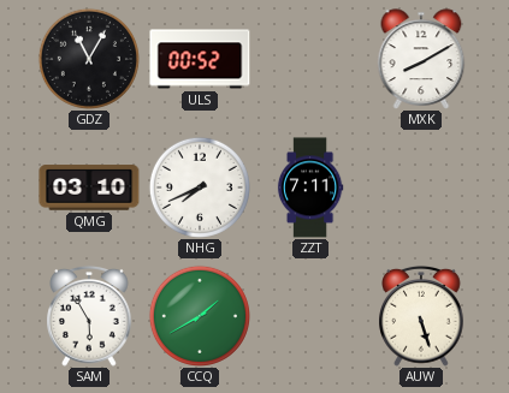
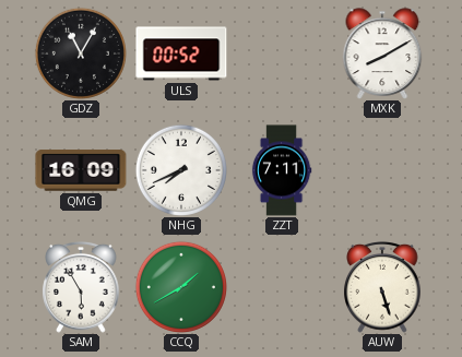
QMG: 03:10 -> 16:09
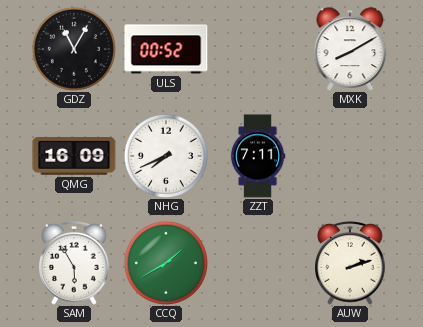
AUW: 5:27 -> 2:12
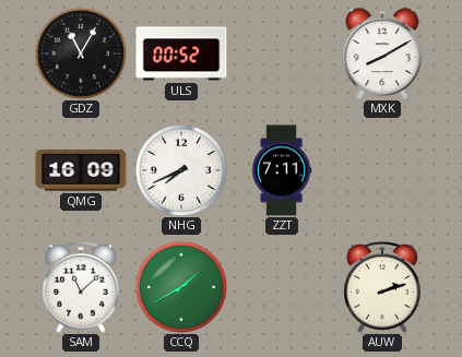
SAM: 5:55 -> 11:08
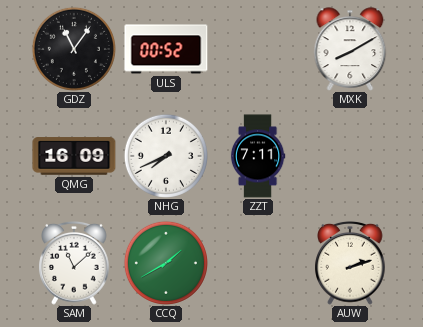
GDZ: 11:05 -> 11:06
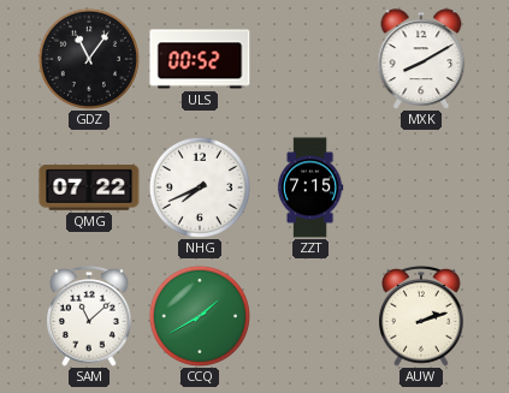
QMG: 16:09 -> 07:22
ZZT: 7:11 -> 7:15
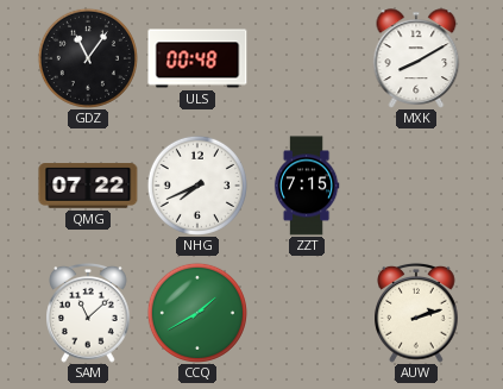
ULS: 00:52 -> 00:48
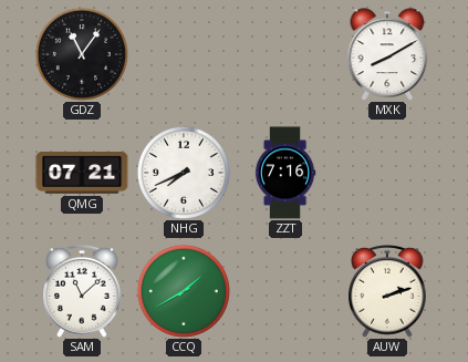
ULS: 00:48 -> none
QMG: 07:22 -> 07:21
ZZT: 7:15 -> 7:16
